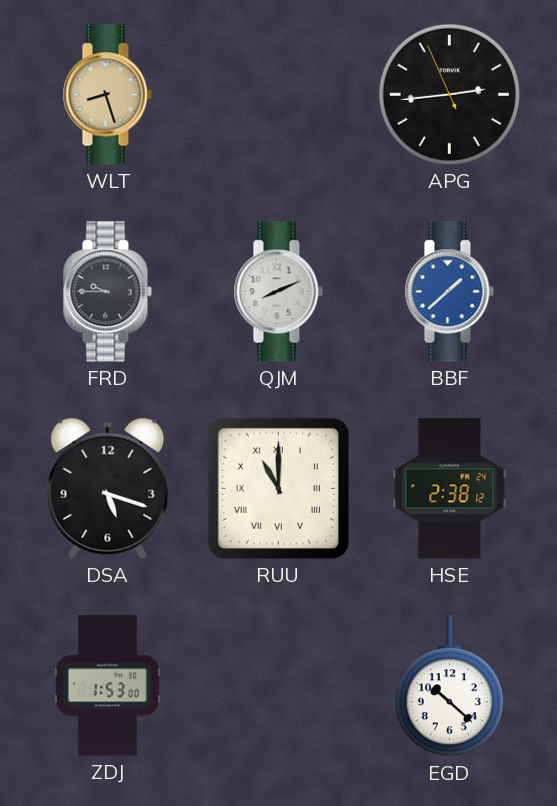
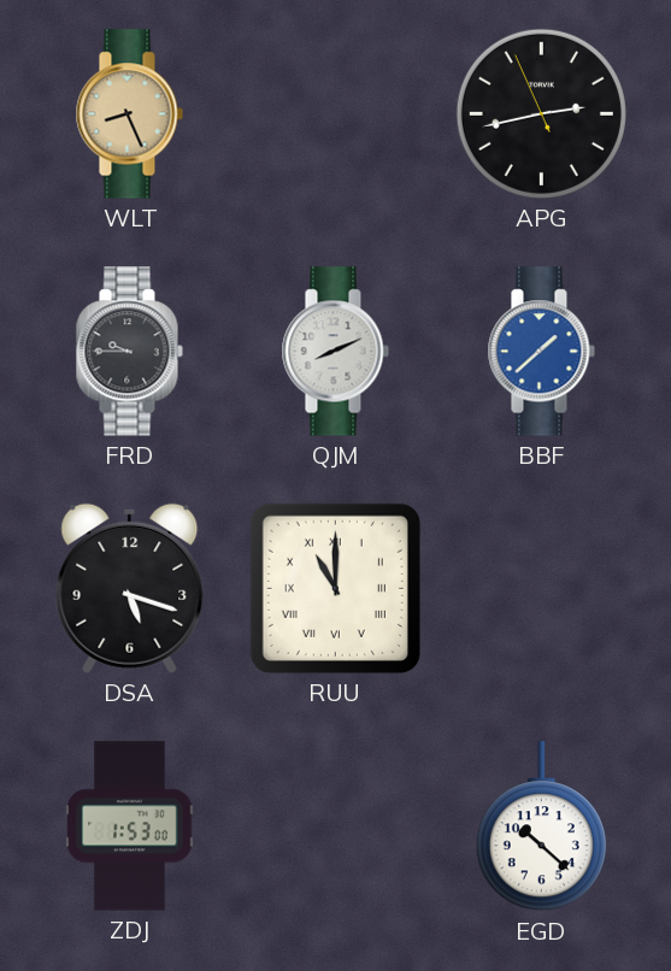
WLT: 8:27 -> 8:26
APG: 2:43 -> 2:42
HSE: 2:38 -> none
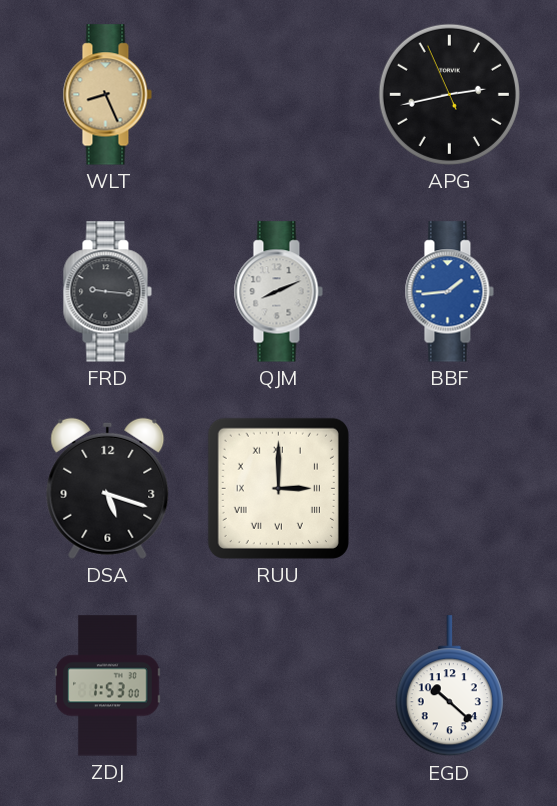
FRD: 9:45 -> 9:16
BBF: 1:38 -> 1:44
RUU: 11:00 -> 3:00
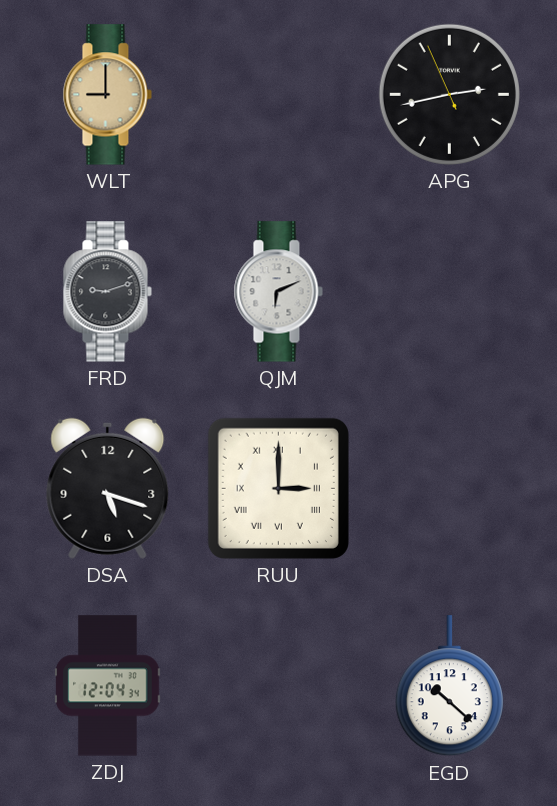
WLT: 8:26 -> 9:00
FRD: 9:16 -> 9:12
QJM: 8:11 -> 6:11
BBF: 1:44 -> none
ZDJ: 1:53 -> 12:04
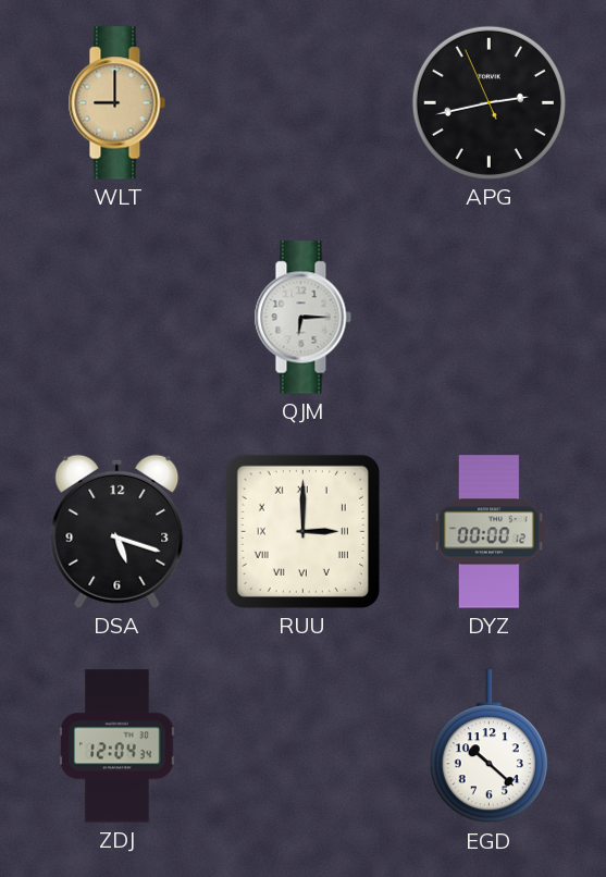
FRD: 9:12 -> none
QJM: 6:11 -> 6:15
DYZ: none -> 00:00
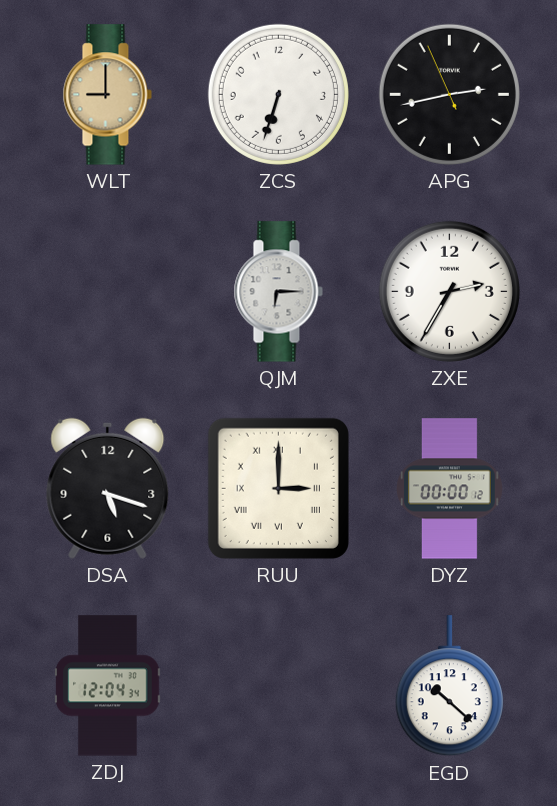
ZCS: none -> 6:33
ZXE: none -> 2:35
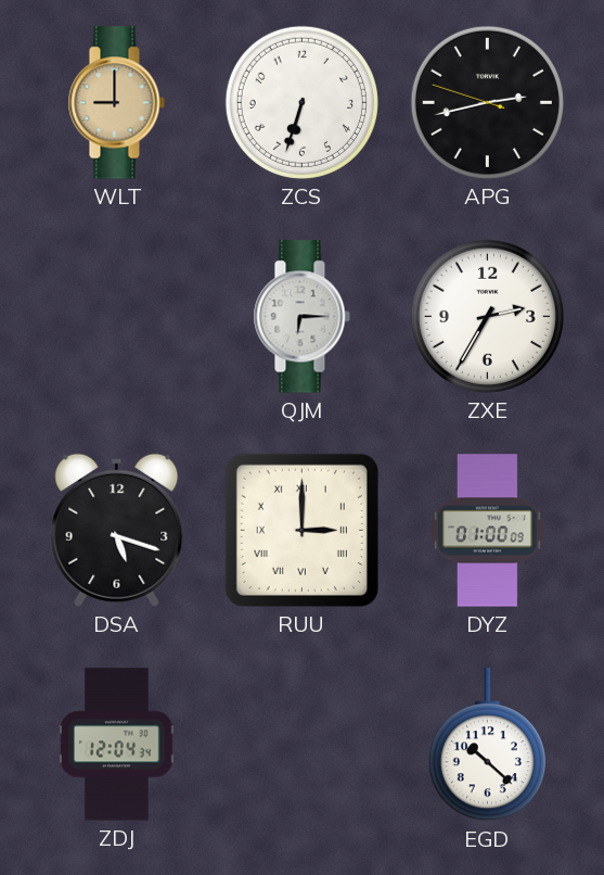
APG: 2:42:56 -> 2:42:48
DYZ: 00:00 -> 01:00
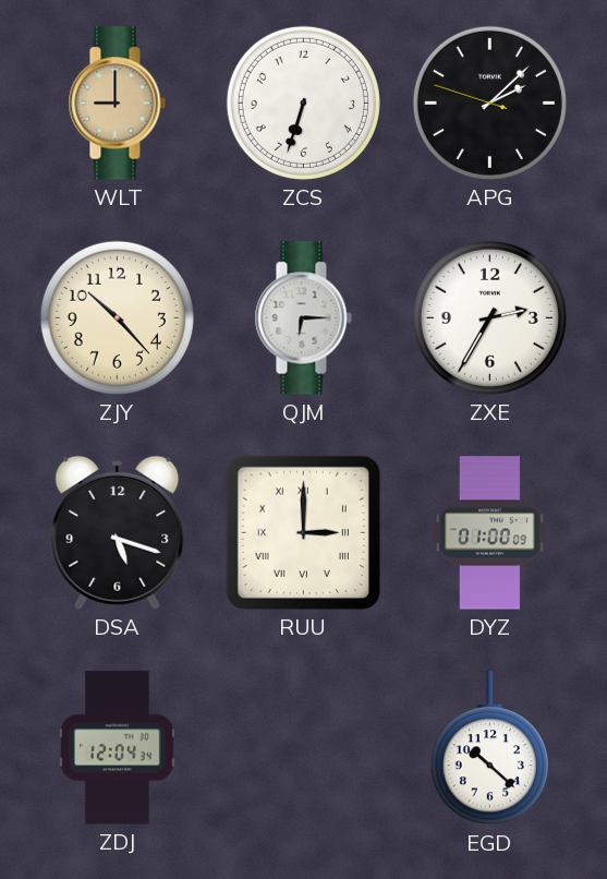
APG: 2:42 -> 2:07
ZJY: none -> 10:23
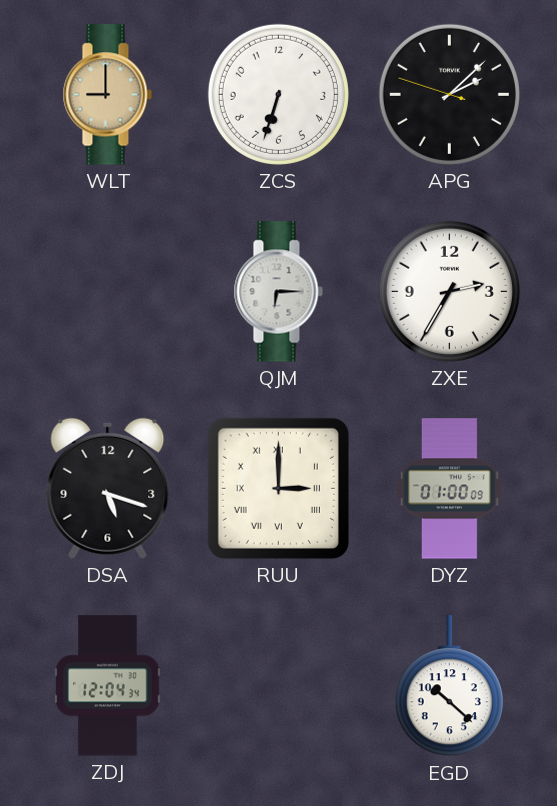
ZJY: 10:23 -> none
